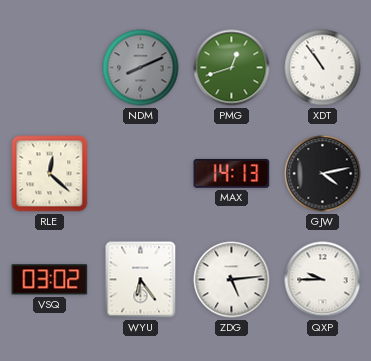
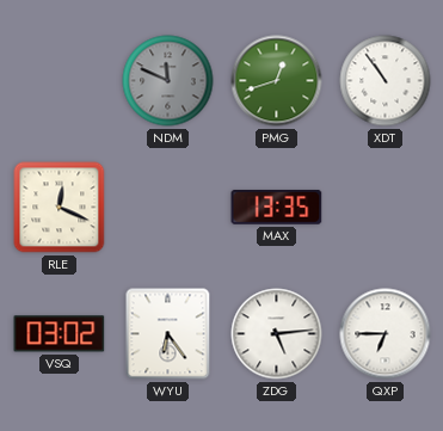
NDM: 8:11 -> 11:49
RLE: 12:22 -> 12:19
MAX: 14:13 -> 13:35
GJW: 4:13 -> none
QXP: 9:45 -> 6:45
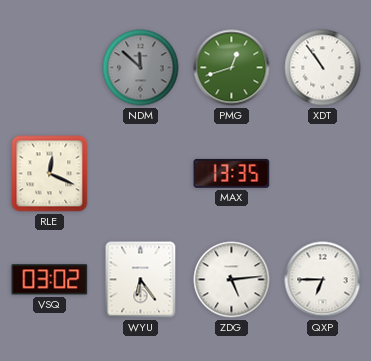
NDM: 11:49 -> 11:52
